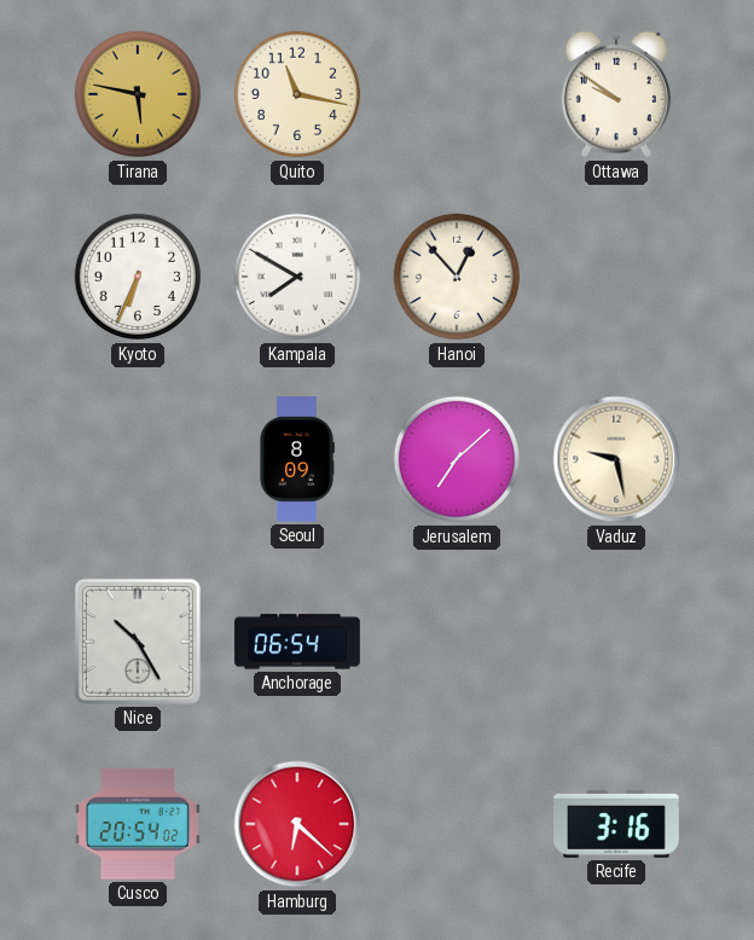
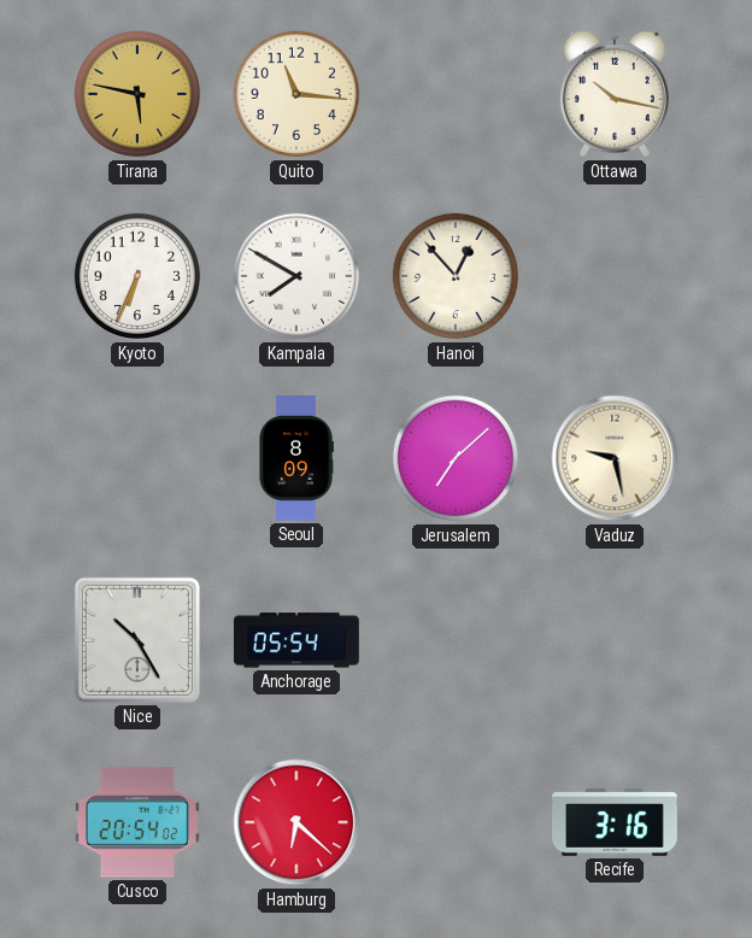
Quito: 11:17 -> 11:16
Ottawa: 9:51 -> 10:17
Anchorage: 06:54 -> 05:54
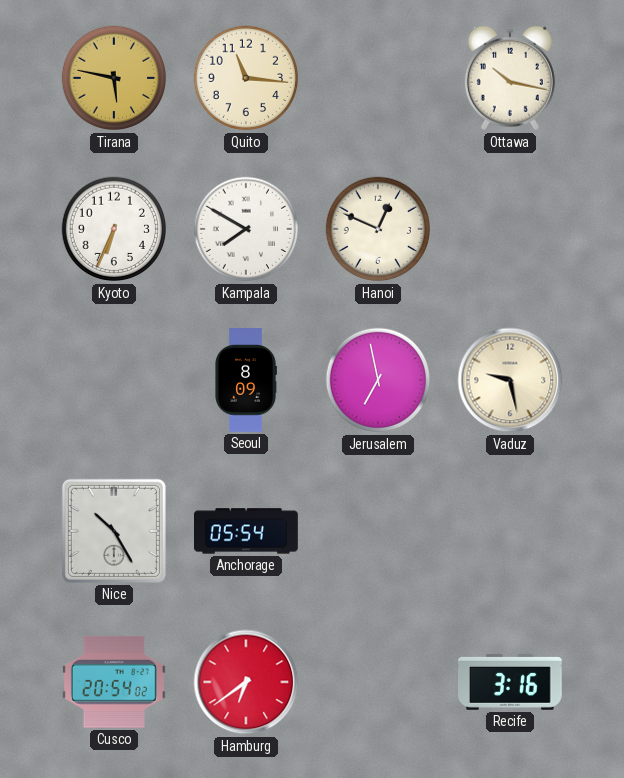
Hanoi: 12:53 -> 12:49
Jerusalem: 7:08 -> 6:58
Hamburg: 6:22 -> 6:39
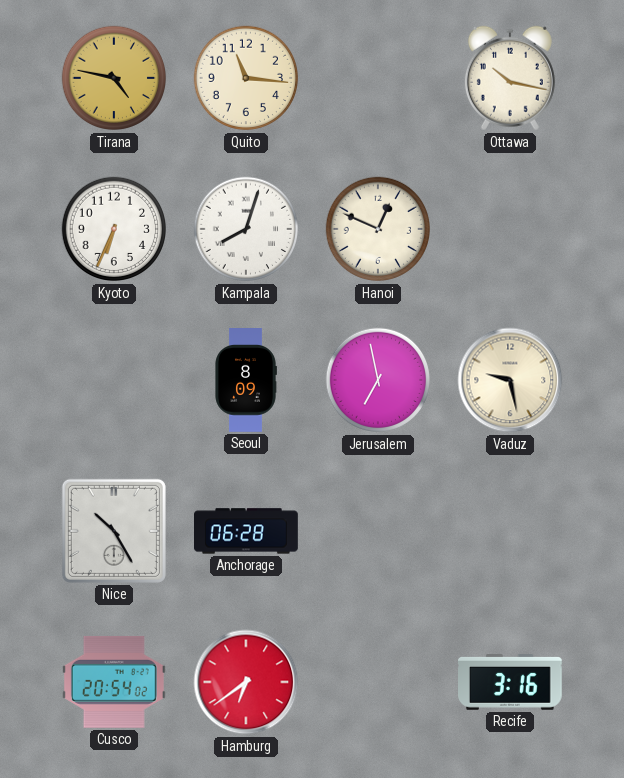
Tirana: 5:47 -> 4:47
Kampala: 7:50 -> 8:03
Anchorage: 05:54 -> 06:28
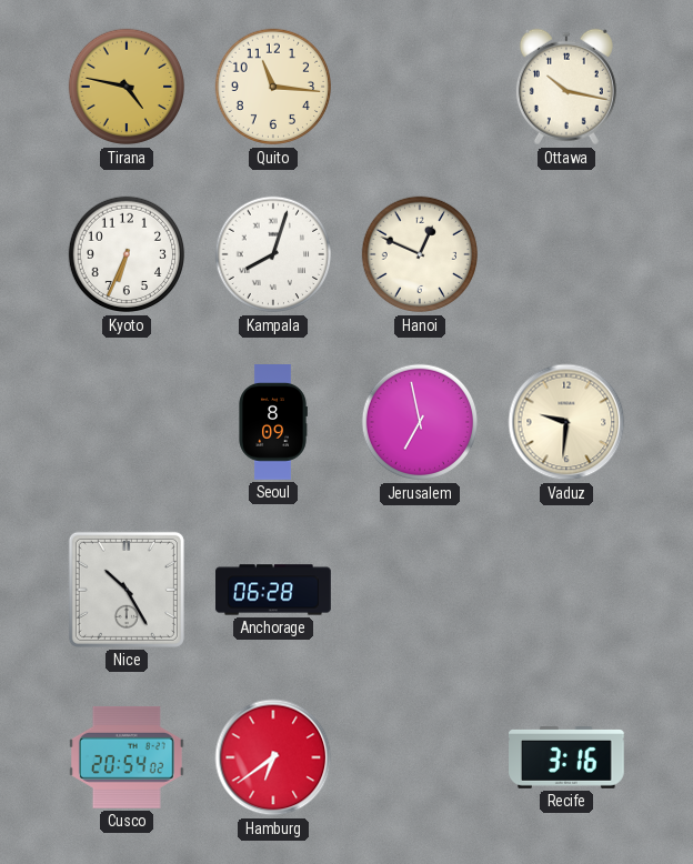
Vaduz: 9:28 -> 9:31
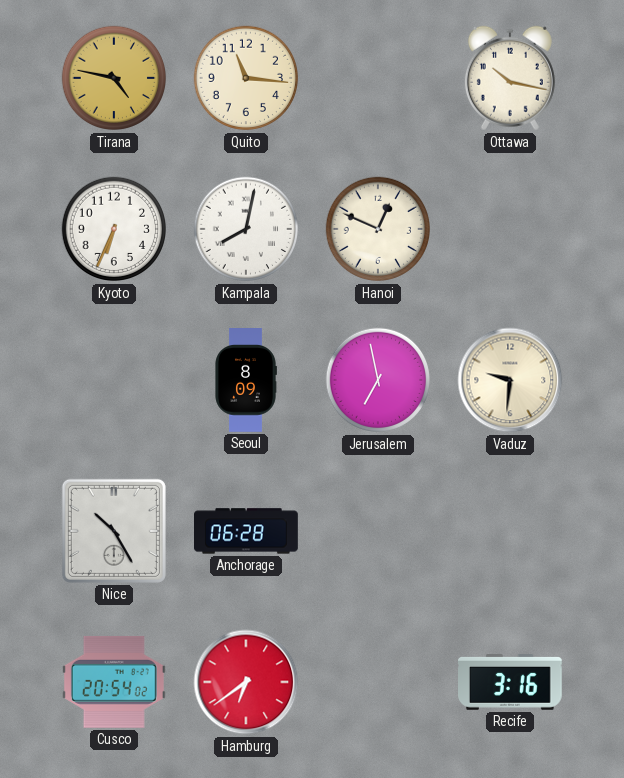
Kampala: 8:03 -> 8:02
